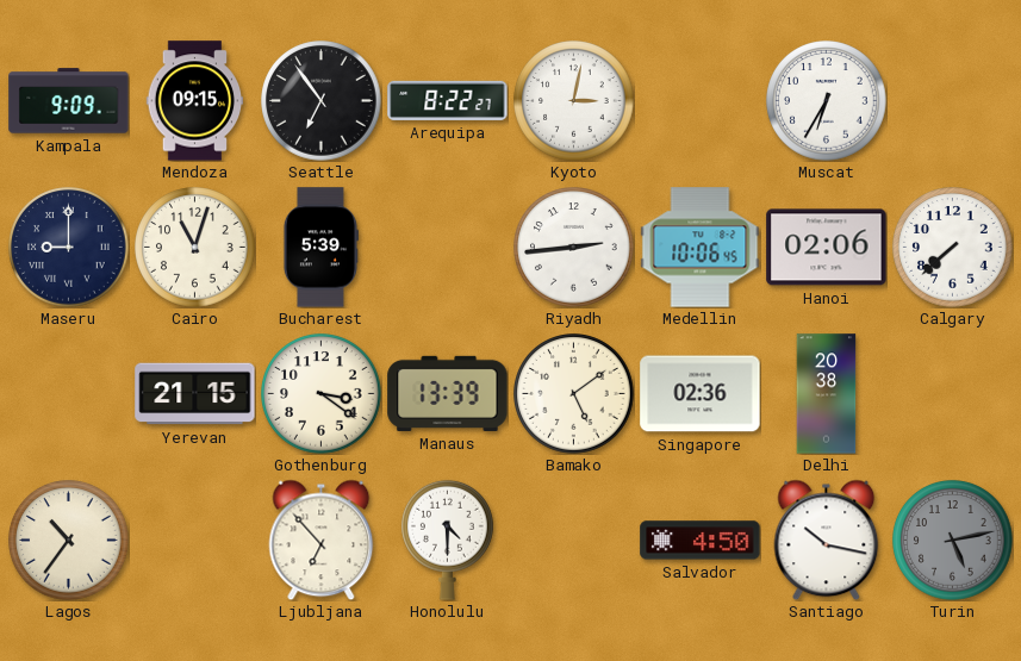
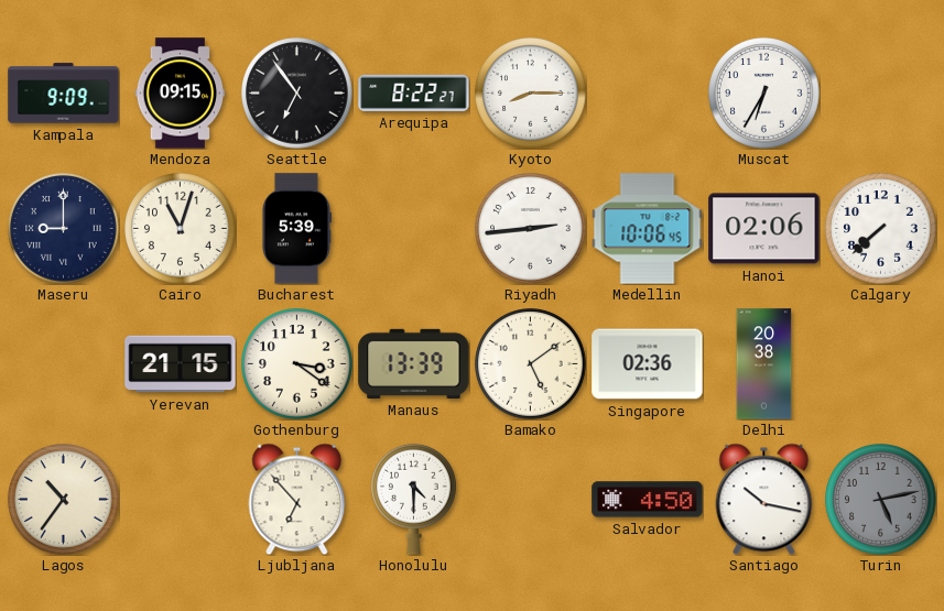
Kyoto: 3:02 -> 8:15
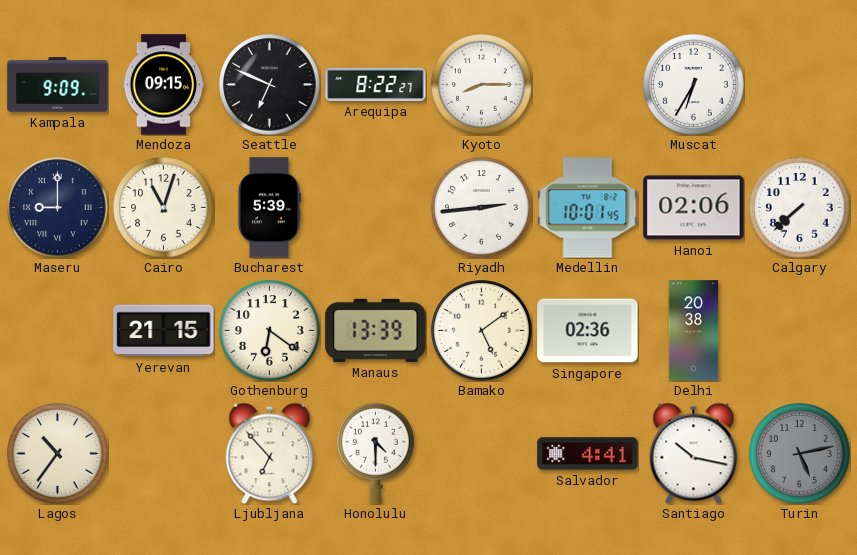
Seattle: 6:54 -> 6:49
Medellin: 10:06 -> 10:01
Gothenburg: 3:21 -> 6:21
Salvador: 4:50 -> 4:41
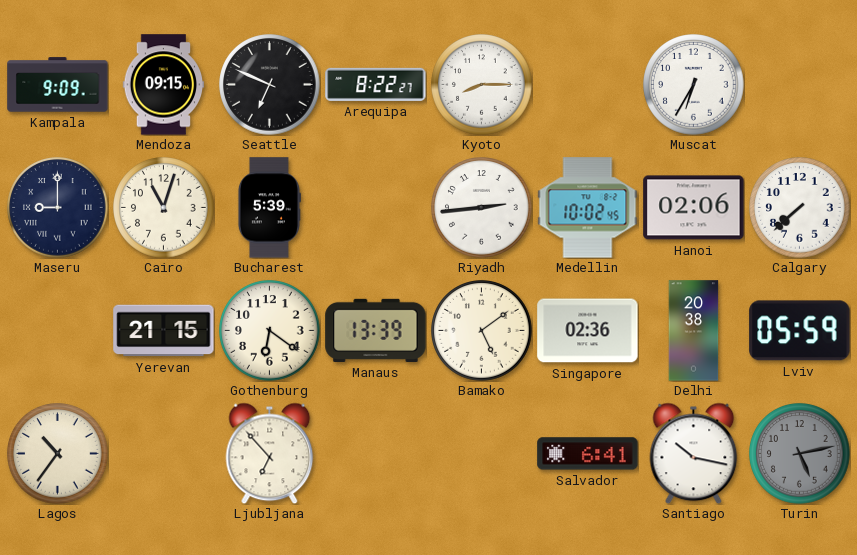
Medellin: 10:01 -> 10:02
Lviv: none -> 05:59
Honolulu: 4:30 -> none
Salvador: 4:41 -> 6:41
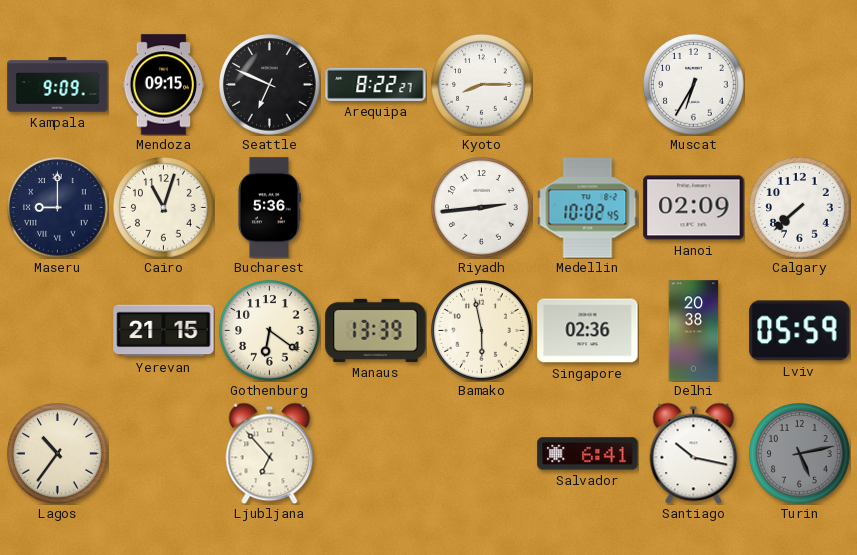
Bucharest: 5:39 -> 5:36
Hanoi: 02:06 -> 02:09
Bamako: 5:09 -> 5:58
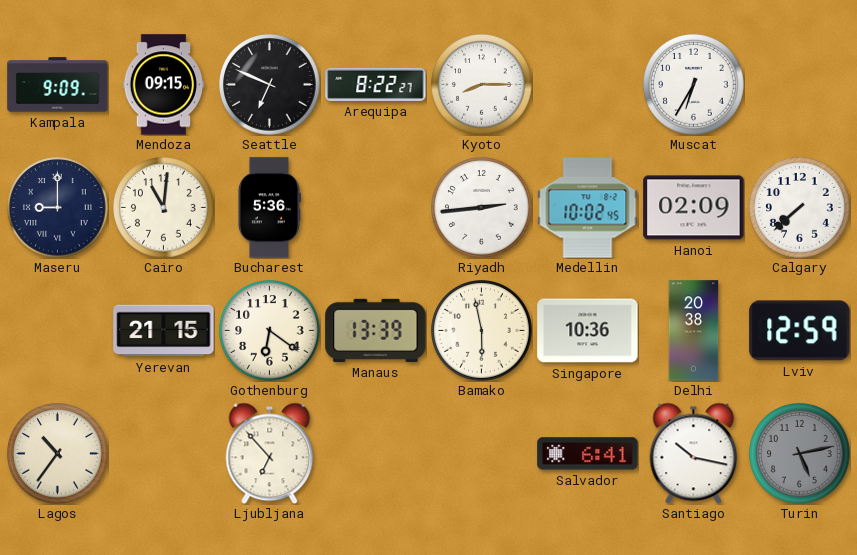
Cairo: 11:03 -> 11:01
Singapore: 02:36 -> 10:36
Lviv: 05:59 -> 12:59
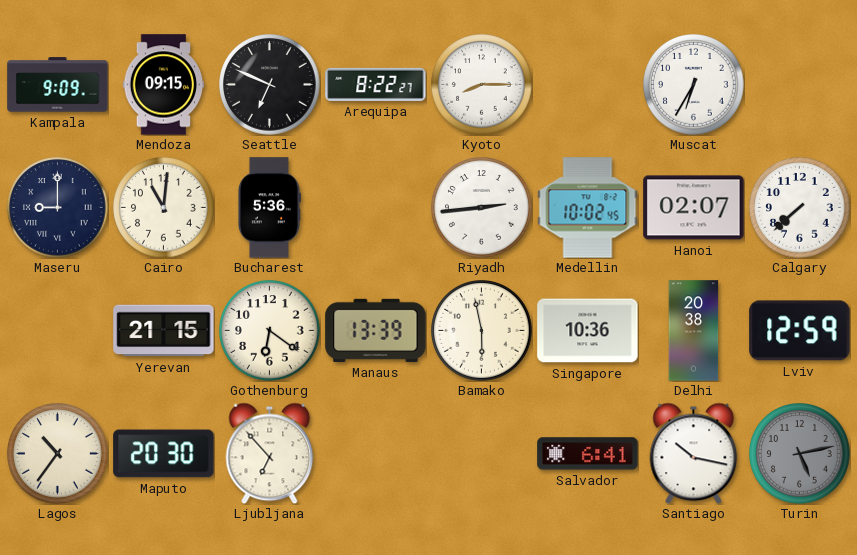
Hanoi: 02:09 -> 02:07
Maputo: none -> 20:30
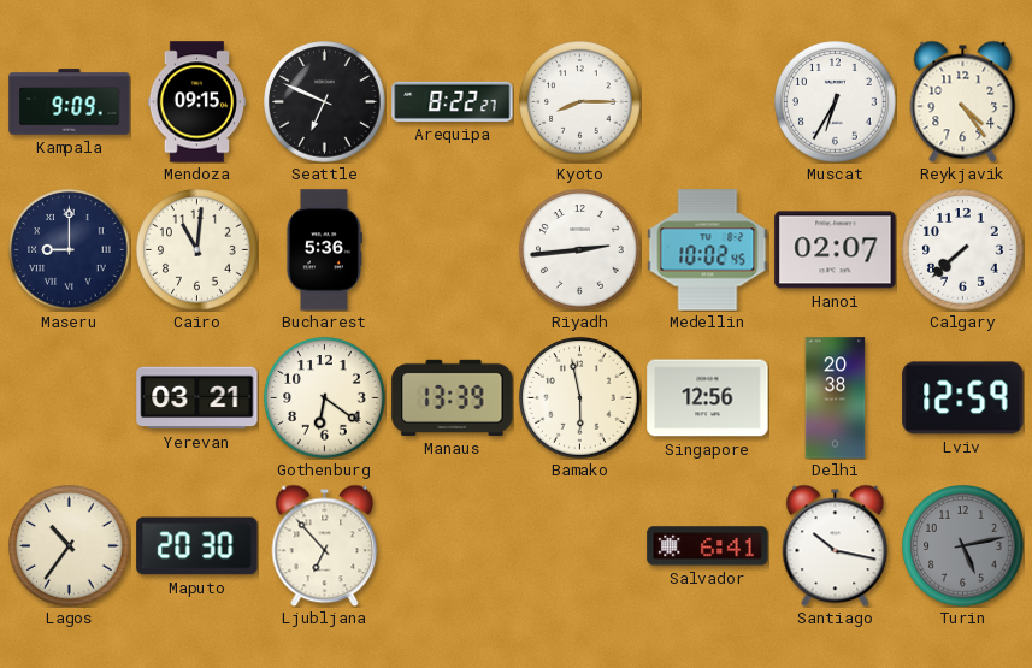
Reykjavik: none -> 4:24
Yerevan: 21:15 -> 03:21
Singapore: 10:36 -> 12:56
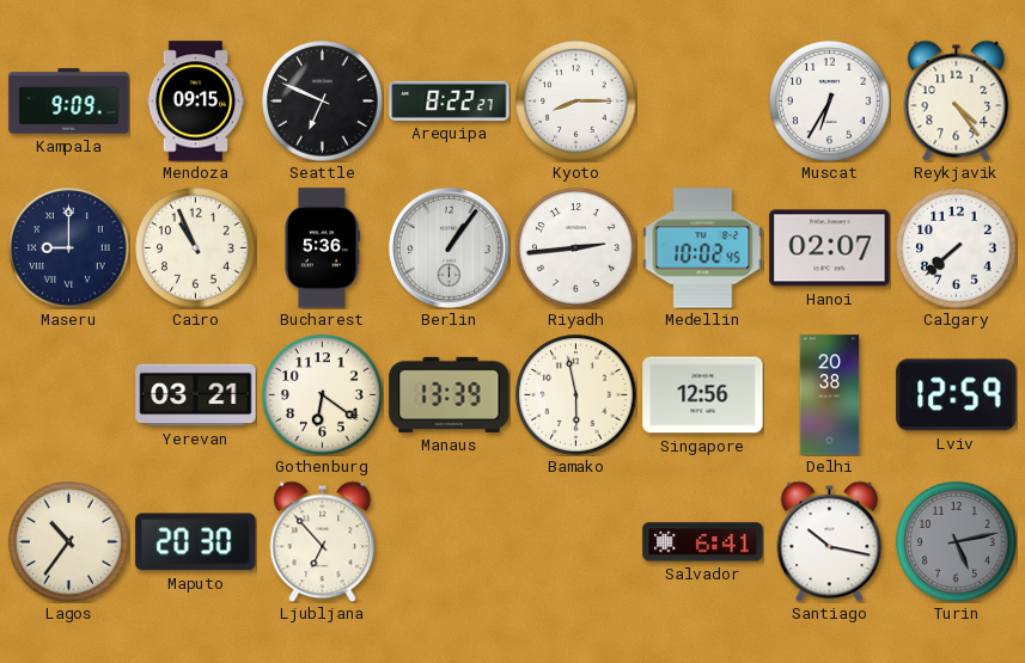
Cairo: 11:01 -> 10:56
Berlin: none -> 1:06
